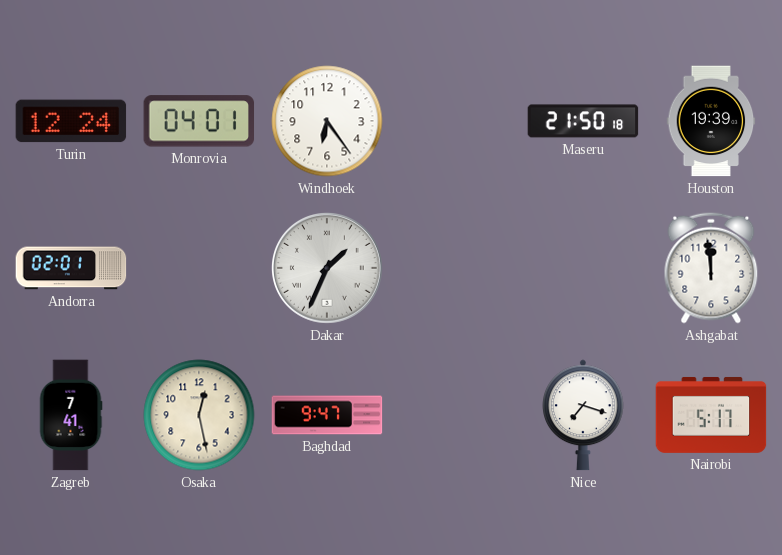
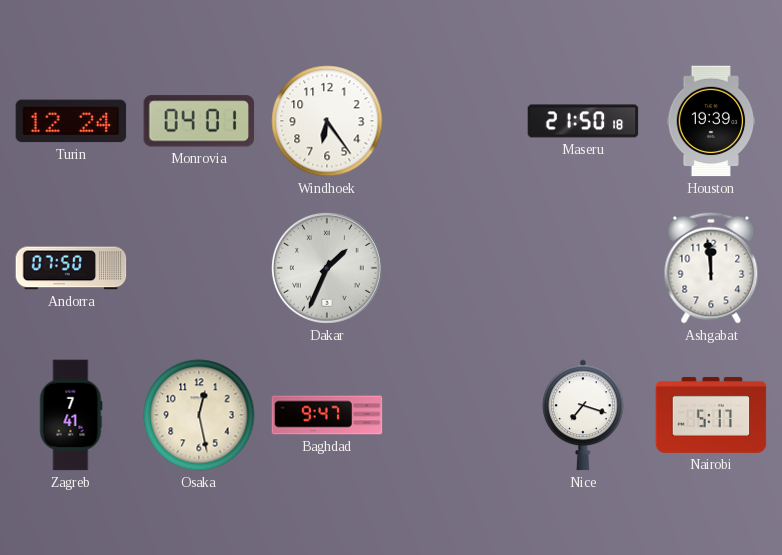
Andorra: 02:01 -> 07:50
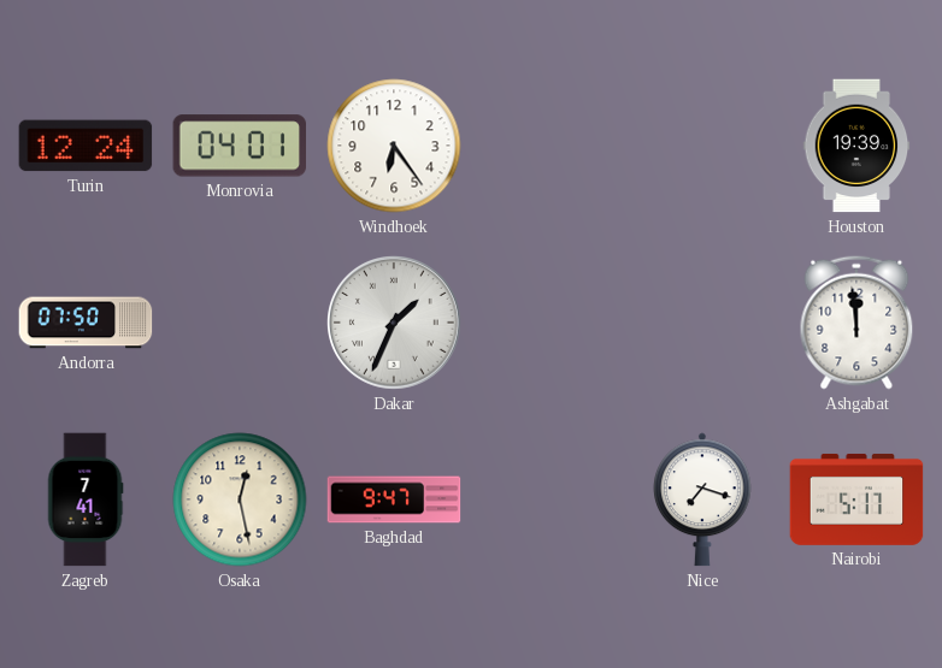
Maseru: 21:50 -> none
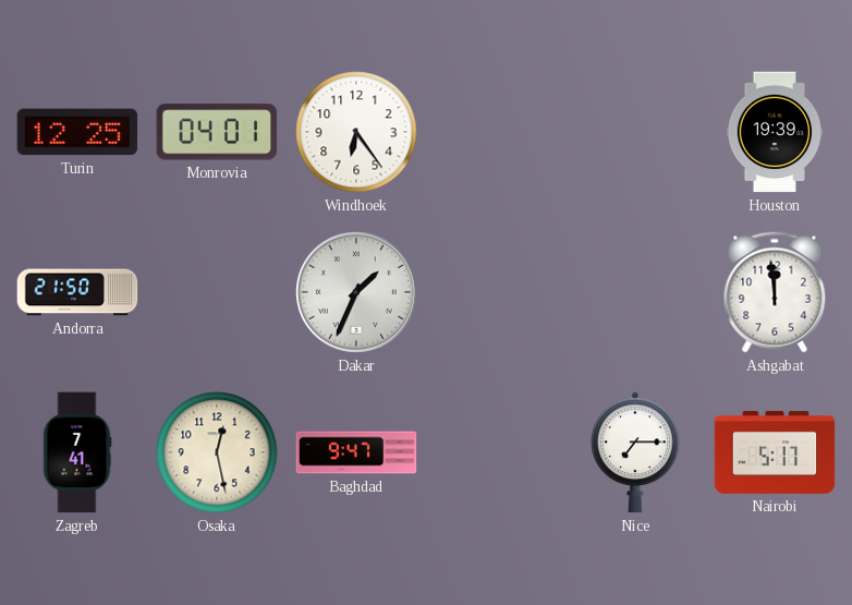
Turin: 12:24 -> 12:25
Andorra: 07:50 -> 21:50
Nice: 7:18 -> 7:15
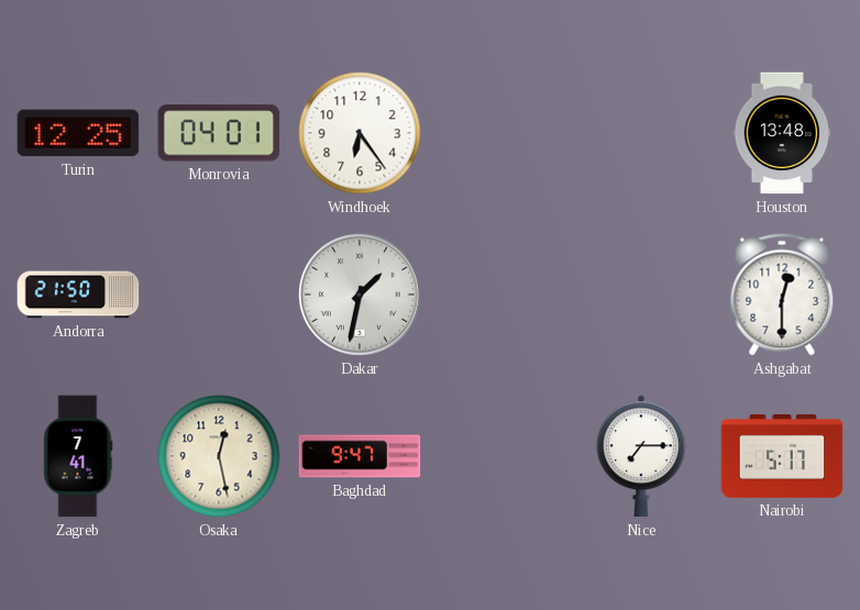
Houston: 19:39 -> 13:48
Dakar: 1:34 -> 1:32
Ashgabat: 11:59 -> 12:30
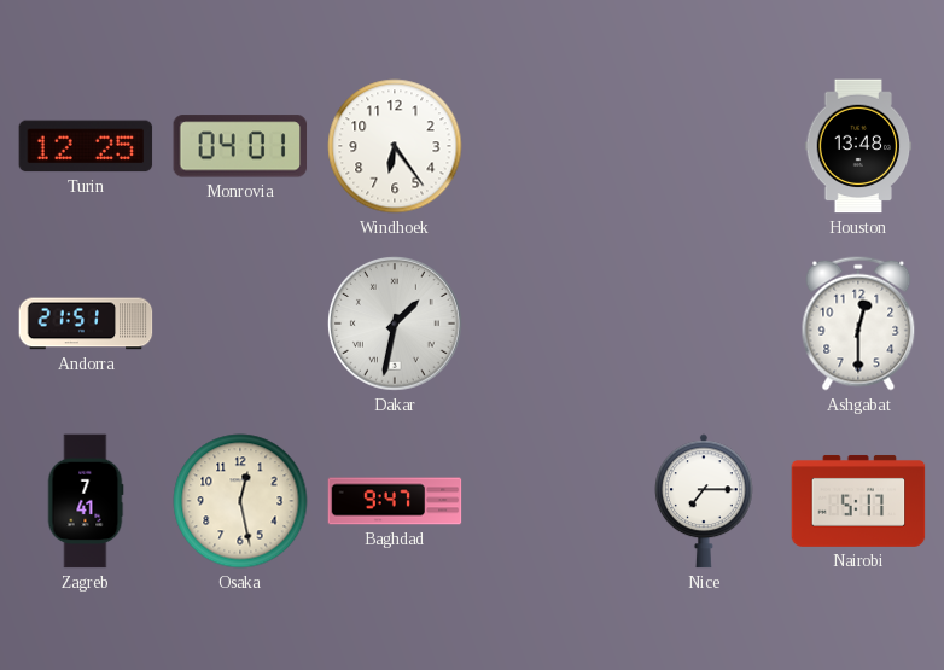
Andorra: 21:50 -> 21:51
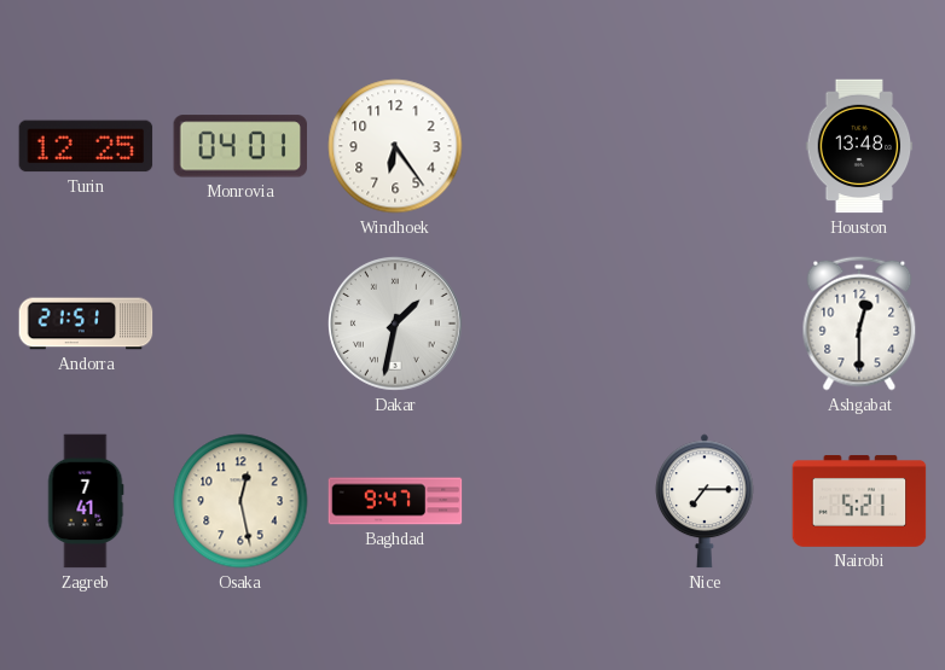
Nairobi: 5:17 -> 5:21
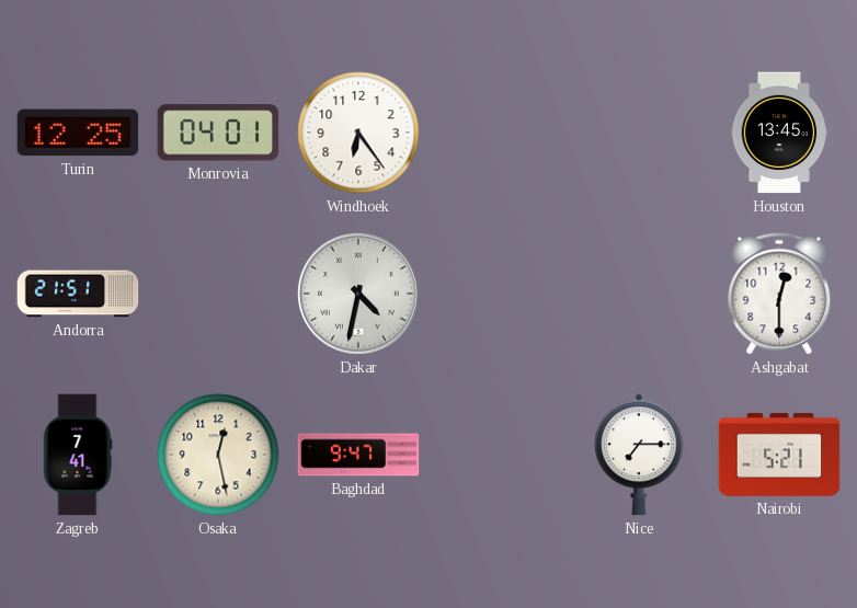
Houston: 13:48 -> 13:45
Dakar: 1:32 -> 4:32
